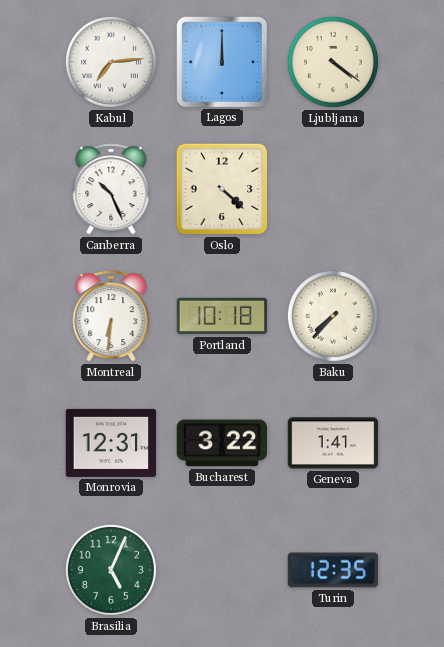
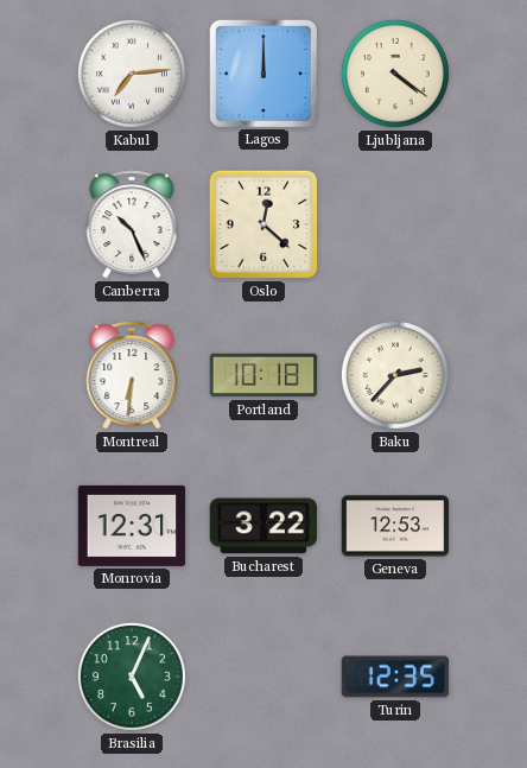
Oslo: 4:22 -> 12:22
Baku: 7:37 -> 2:37
Geneva: 1:41 -> 12:53
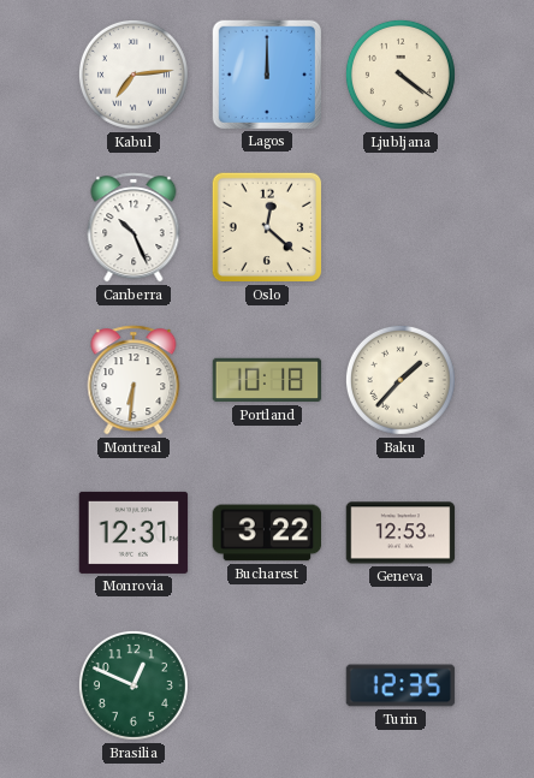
Baku: 2:37 -> 1:37
Brasilia: 5:04 -> 12:49
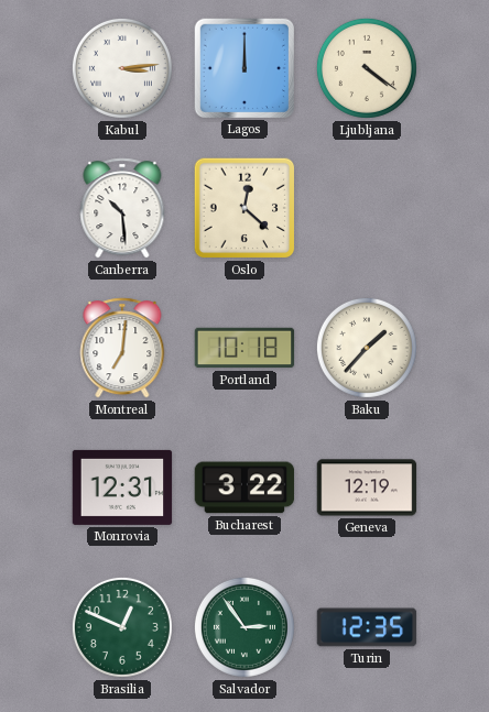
Kabul: 7:14 -> 3:14
Canberra: 10:26 -> 10:29
Montreal: 6:31 -> 7:01
Geneva: 12:53 -> 12:19
Salvador: none -> 2:54
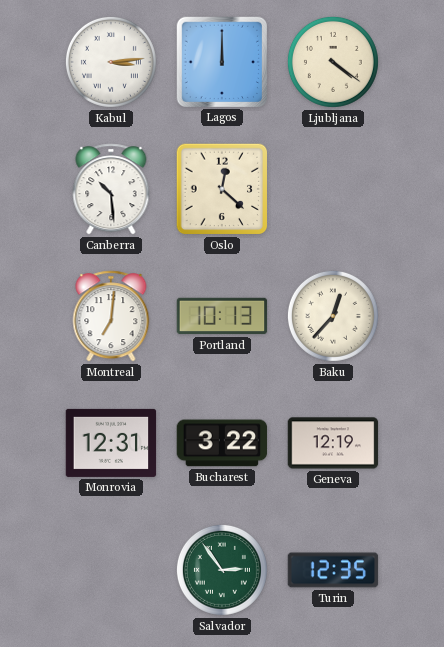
Portland: 10:18 -> 10:13
Baku: 1:37 -> 12:37
Brasilia: 12:49 -> none
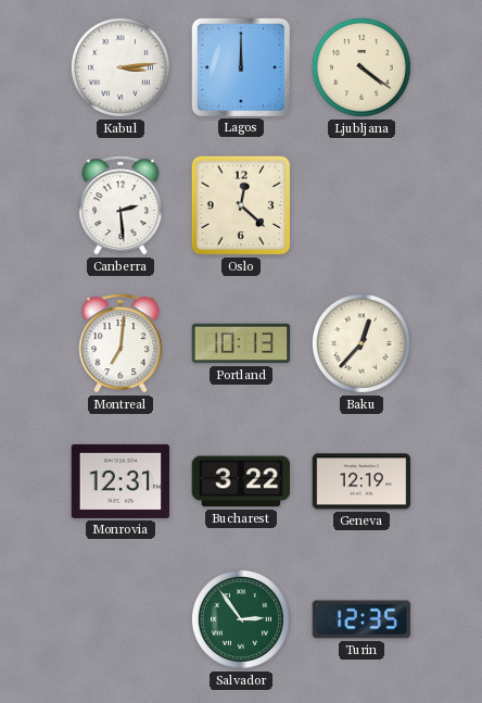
Canberra: 10:29 -> 2:29
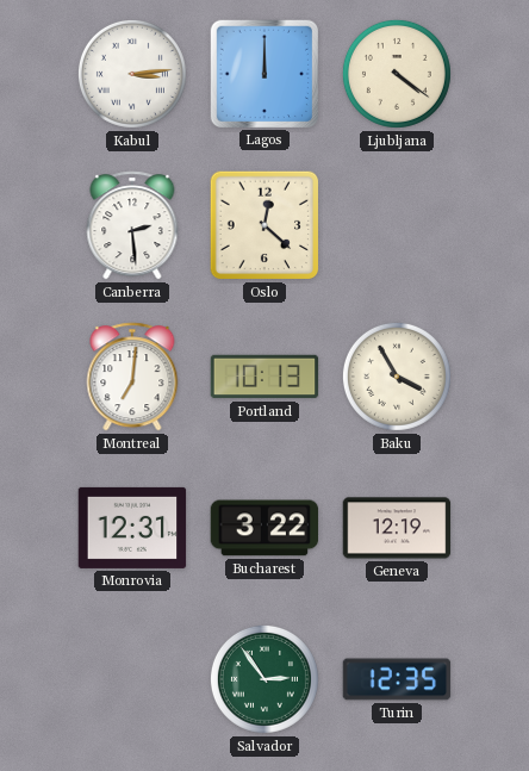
Baku: 12:37 -> 3:55
